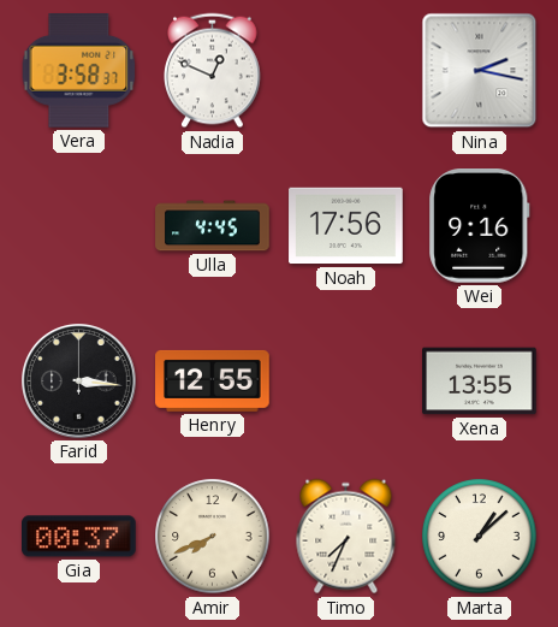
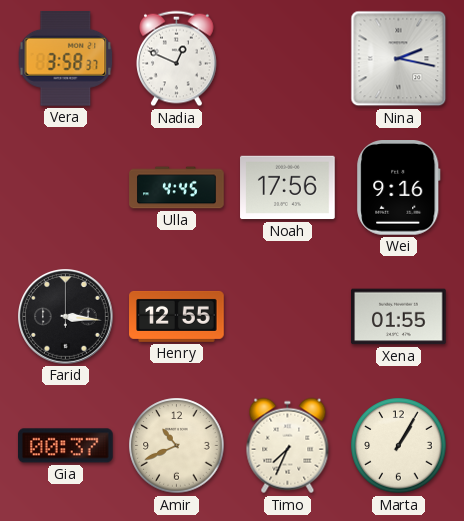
Xena: 13:55 -> 01:55
Amir: 7:41 -> 10:41
Marta: 1:08 -> 1:05
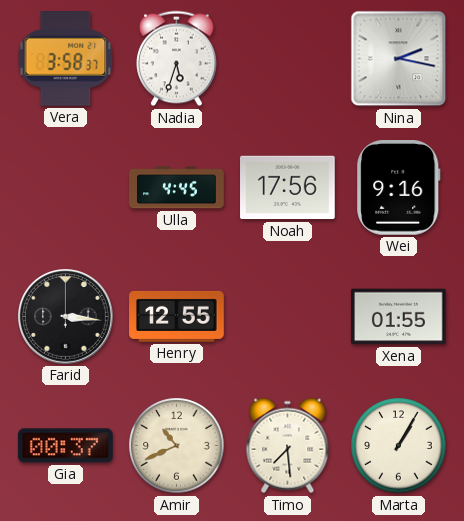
Nadia: 12:49 -> 5:33
Timo: 7:34 -> 7:29
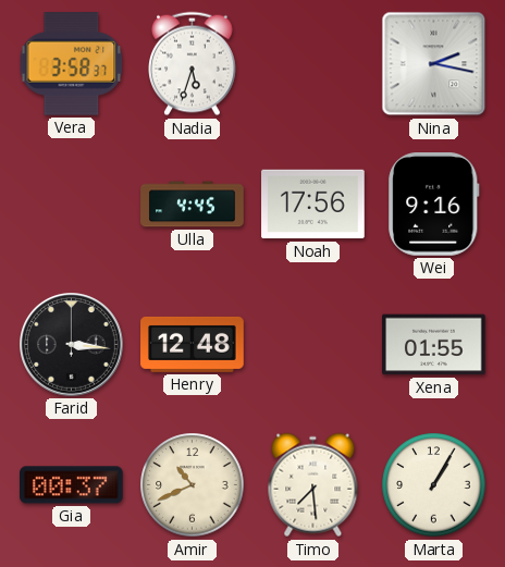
Henry: 12:55 -> 12:48
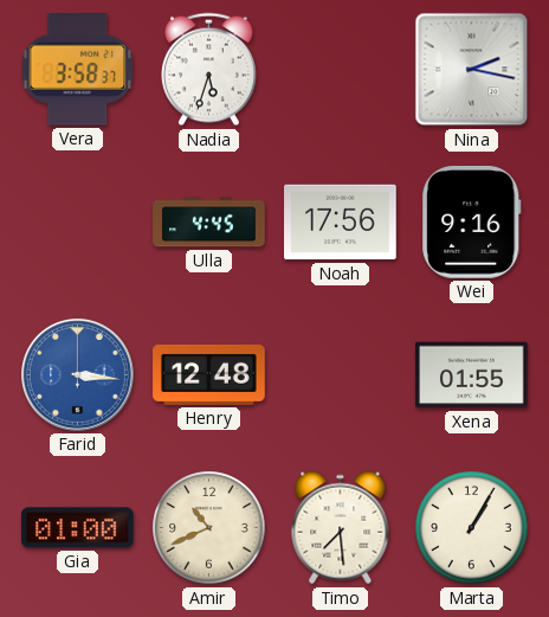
Farid dial: black -> blue
Gia: 00:37 -> 01:00
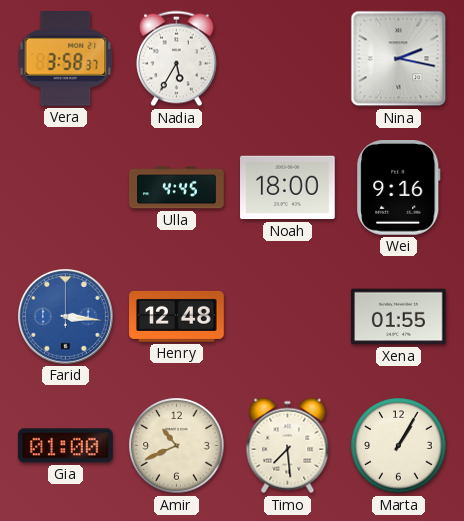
Nadia: 5:33 -> 5:35
Noah: 17:56 -> 18:00
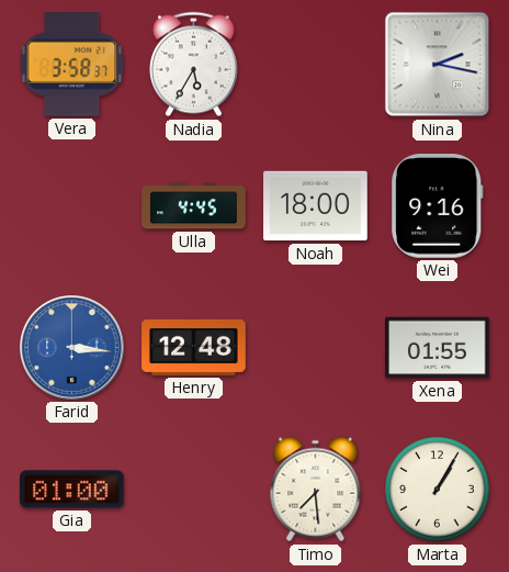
Amir: 10:41 -> none
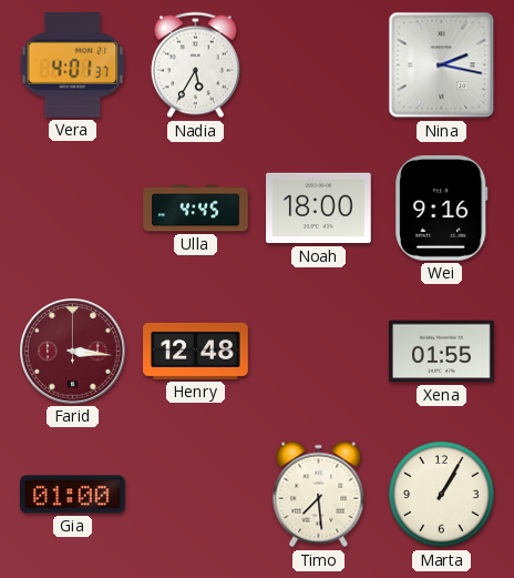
Vera: 3:58 -> 4:01
Farid dial: blue -> burgundy
